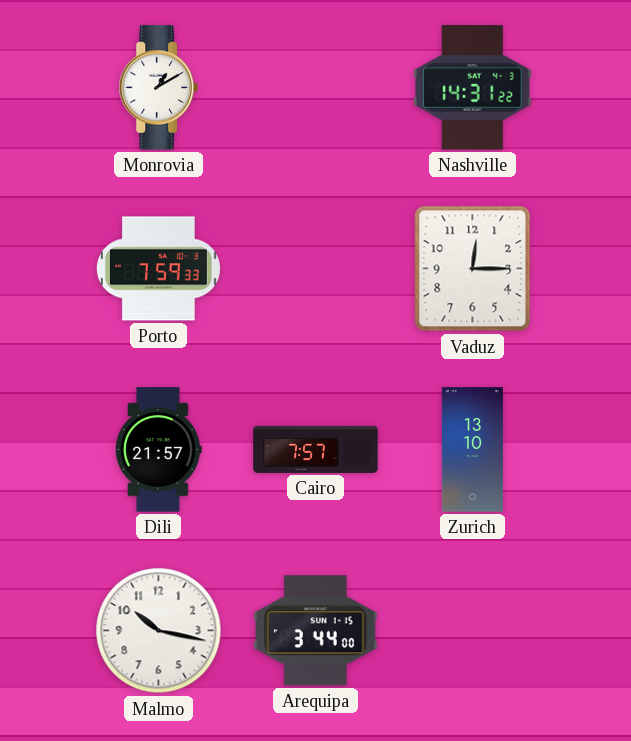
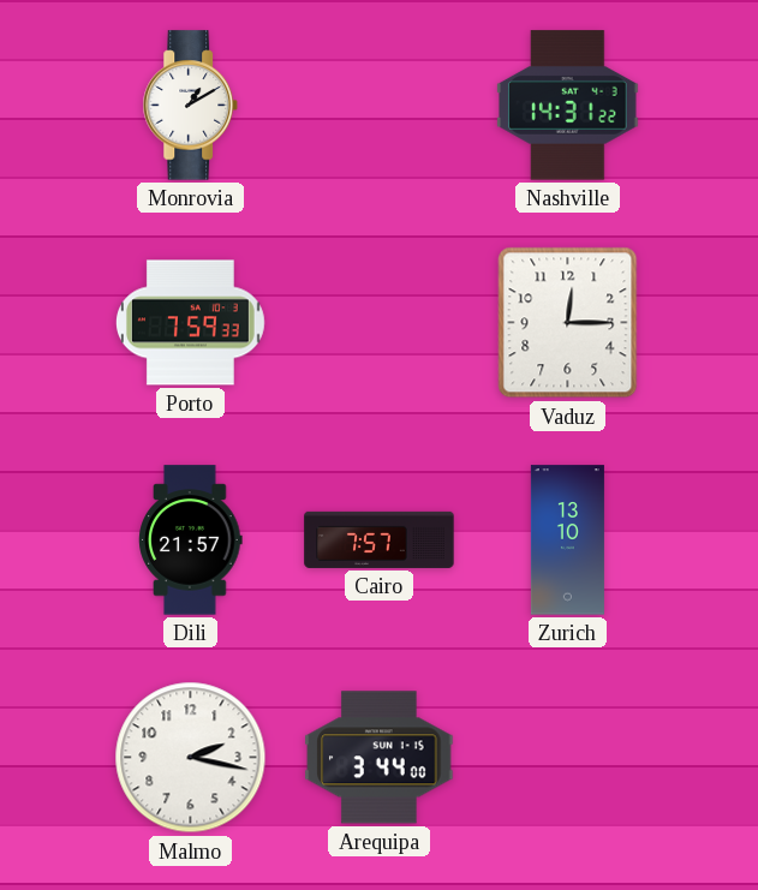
Malmo: 10:17 -> 2:17
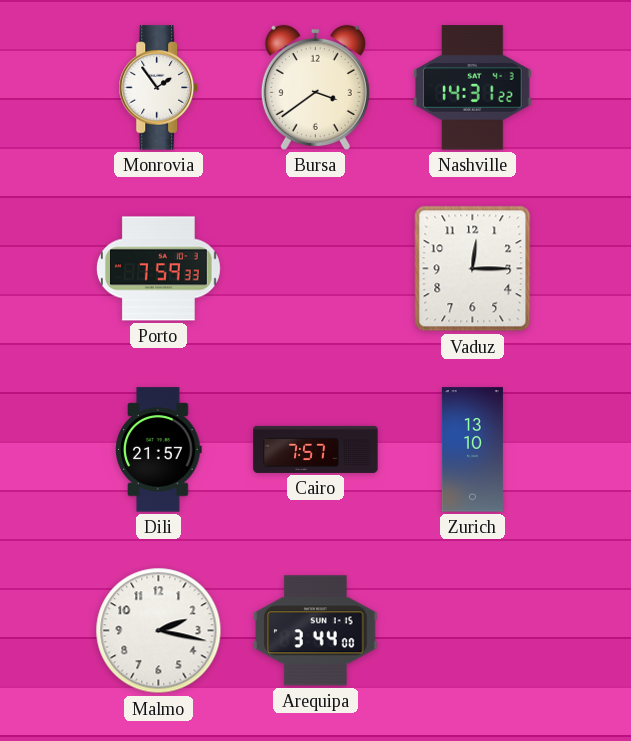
Monrovia: 1:10 -> 1:54
Bursa: none -> 3:39
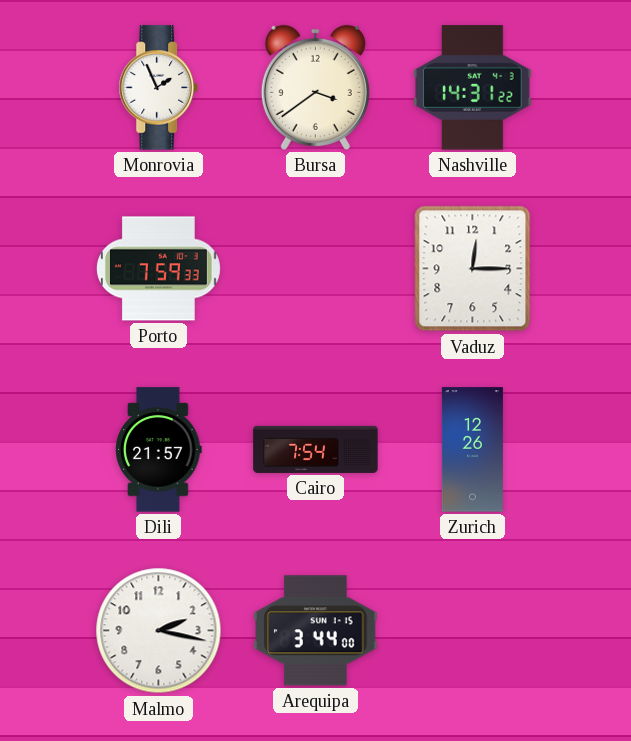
Monrovia: 1:54 -> 1:56
Cairo: 7:57 -> 7:54
Zurich: 13:10 -> 12:26
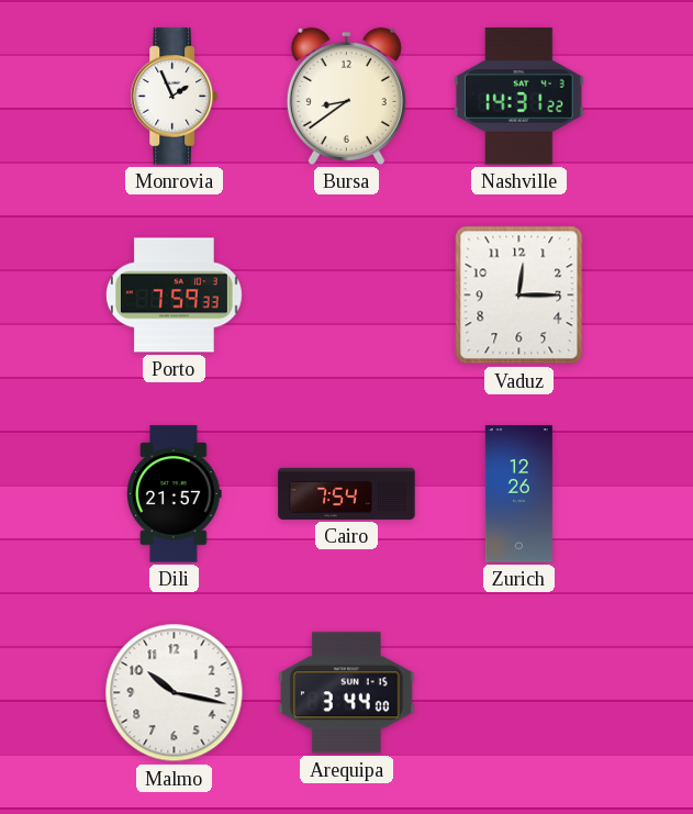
Bursa: 3:39 -> 8:39
Malmo: 2:17 -> 10:17
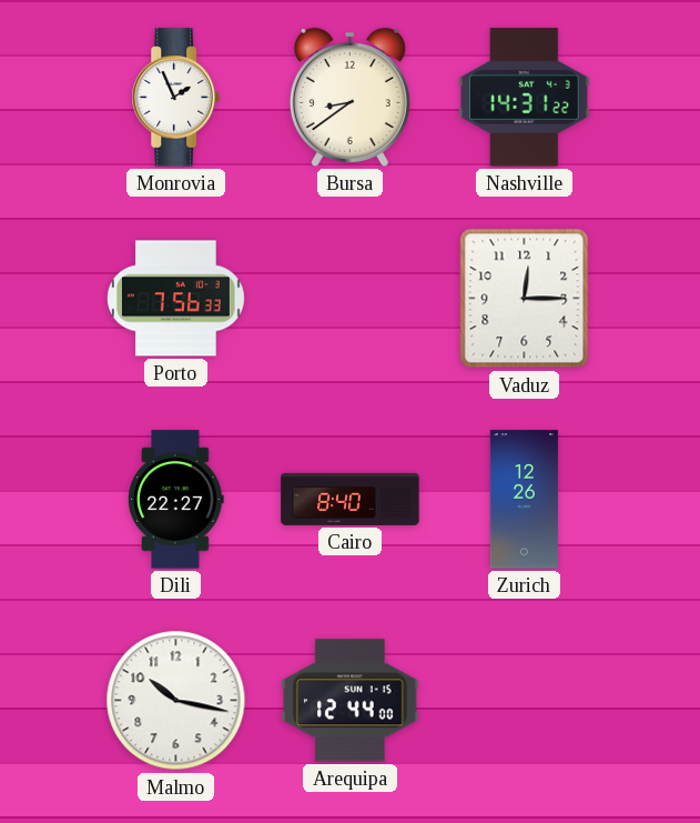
Porto: 7:59 -> 7:56
Dili: 21:57 -> 22:27
Cairo: 7:54 -> 8:40
Arequipa: 3:44 -> 12:44
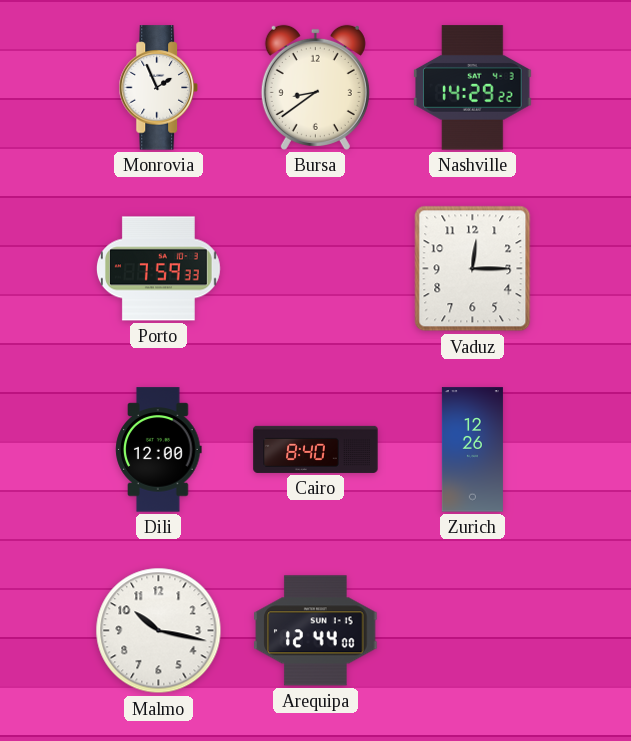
Nashville: 14:31 -> 14:29
Porto: 7:56 -> 7:59
Dili: 22:27 -> 12:00
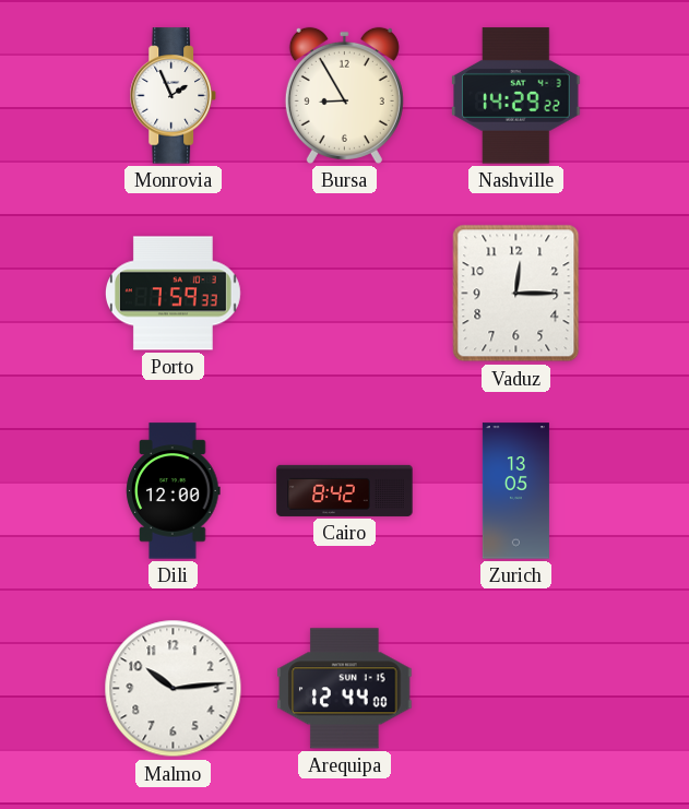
Bursa: 8:39 -> 8:55
Cairo: 8:40 -> 8:42
Zurich: 12:26 -> 13:05
Malmo: 10:17 -> 10:14
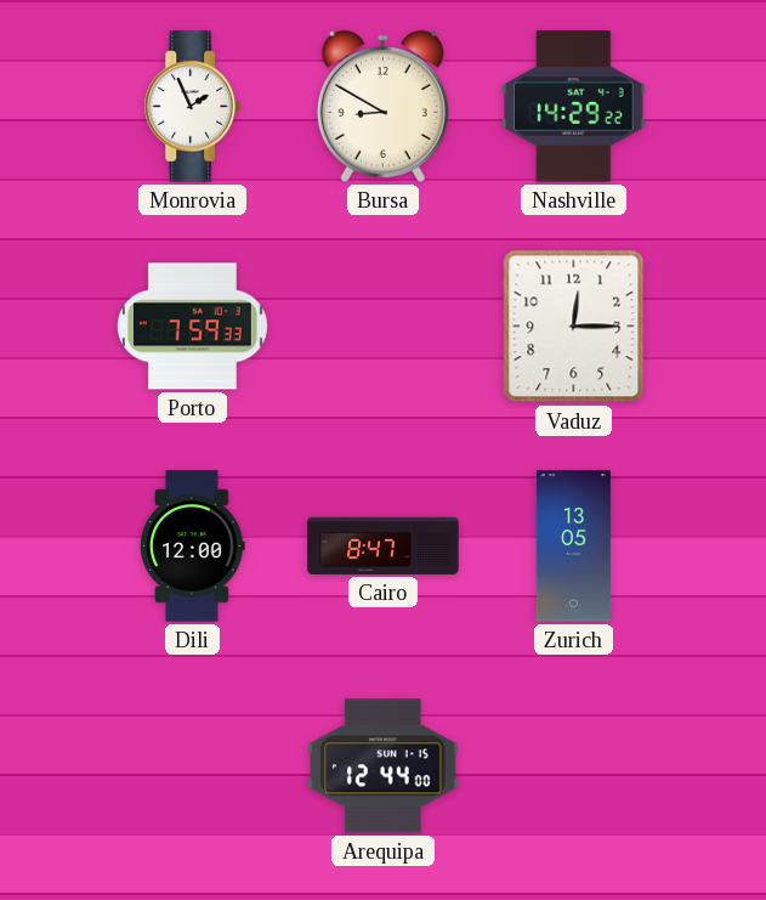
Bursa: 8:55 -> 8:50
Cairo: 8:42 -> 8:47
Malmo: 10:14 -> none
